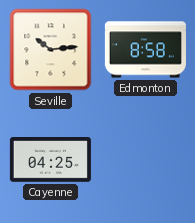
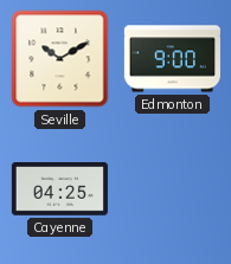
Seville: 10:14 -> 10:10
Edmonton: 8:58 -> 9:00
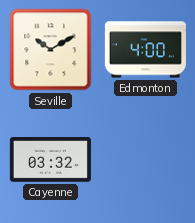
Edmonton: 9:00 -> 4:00
Cayenne: 04:25 -> 03:32
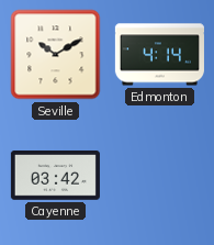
Edmonton: 4:00 -> 4:14
Cayenne: 03:32 -> 03:42
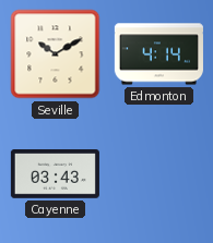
Cayenne: 03:42 -> 03:43
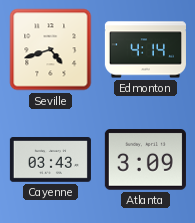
Seville: 10:10 -> 4:42
Atlanta: none -> 3:09
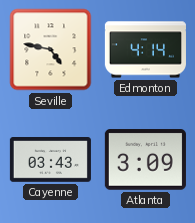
Seville: 4:42 -> 4:47
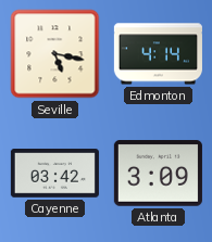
Seville: 4:47 -> 5:17
Cayenne: 03:43 -> 03:42
